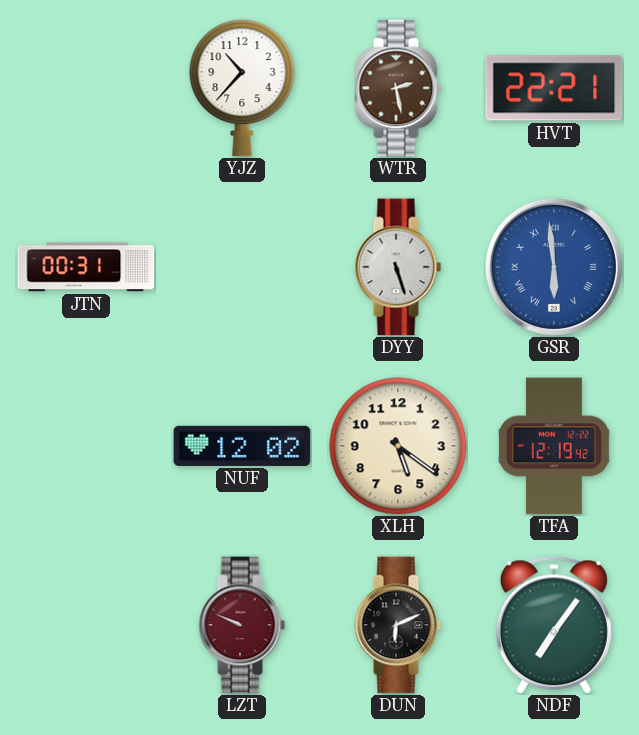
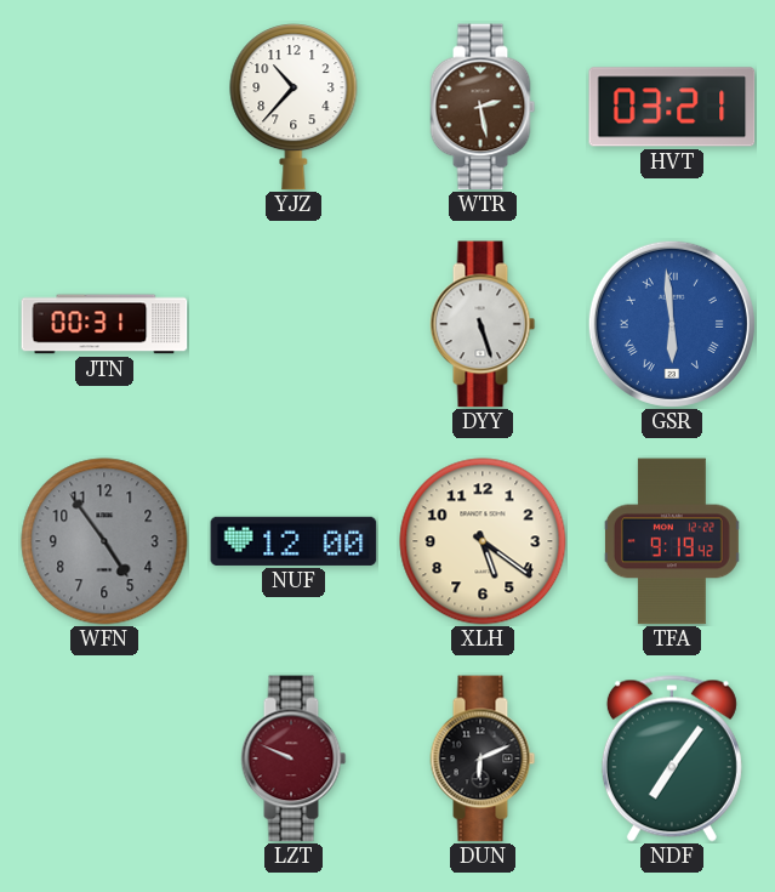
HVT: 22:21 -> 03:21
WFN: none -> 4:54
NUF: 12:02 -> 12:00
TFA: 12:19 -> 9:19
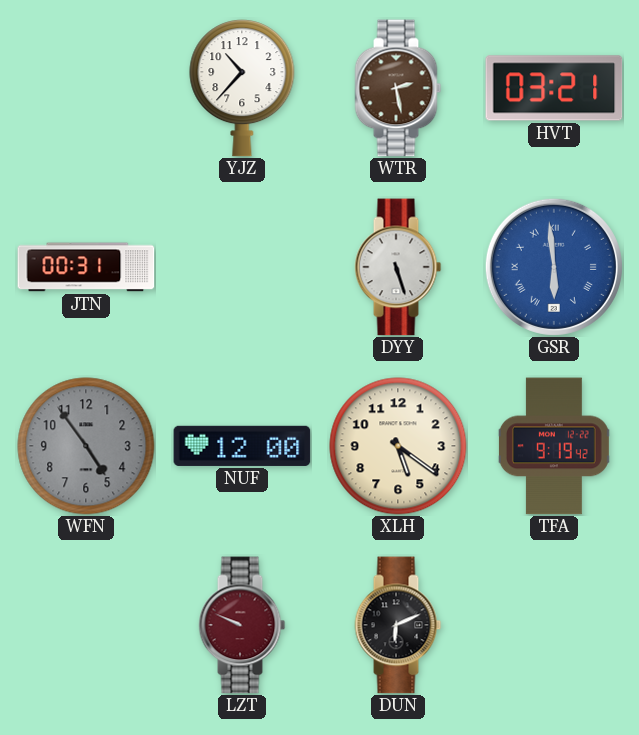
NDF: 7:06 -> none
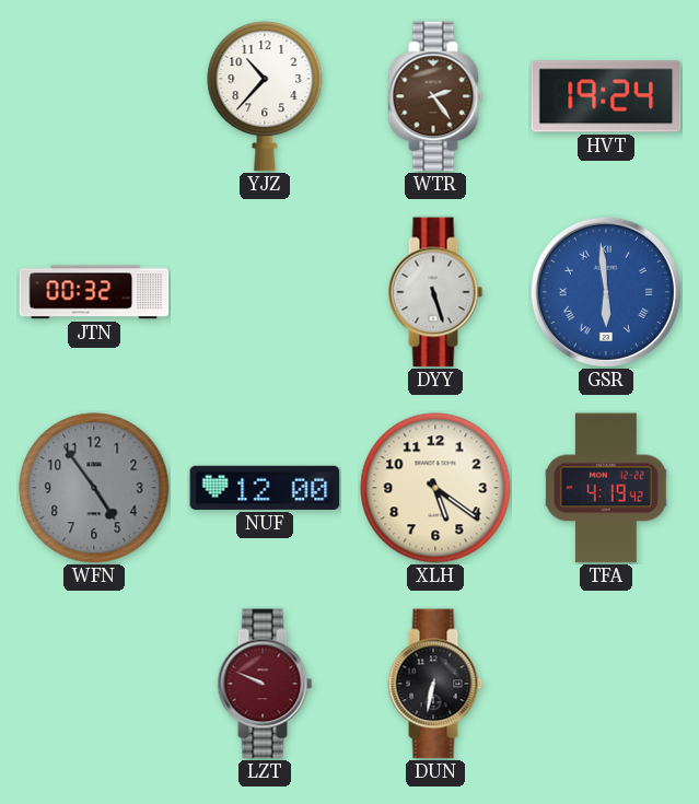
WTR: 2:28 -> 2:24
HVT: 03:21 -> 19:24
JTN: 00:31 -> 00:32
TFA: 9:19 -> 4:19
DUN: 6:11 -> 6:32
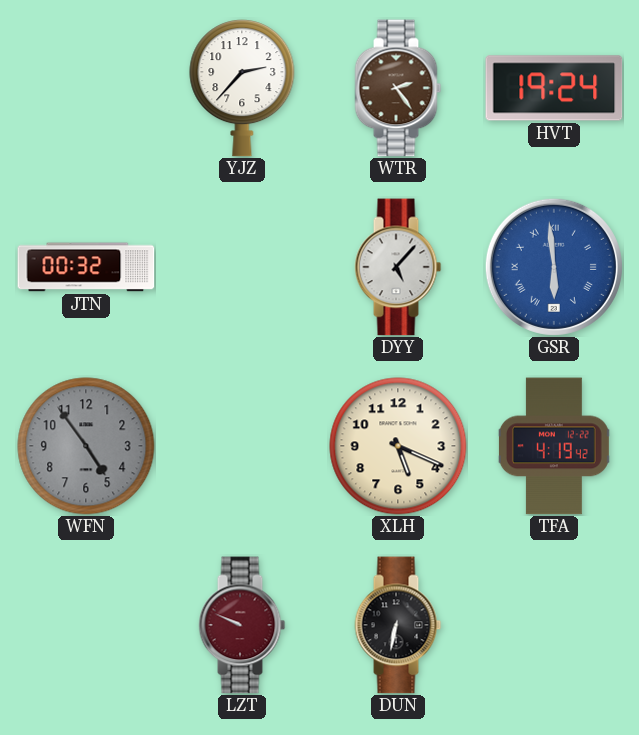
YJZ: 10:37 -> 2:37
DYY: 5:27 -> 5:07
NUF: 12:00 -> none
XLH: 5:21 -> 5:19
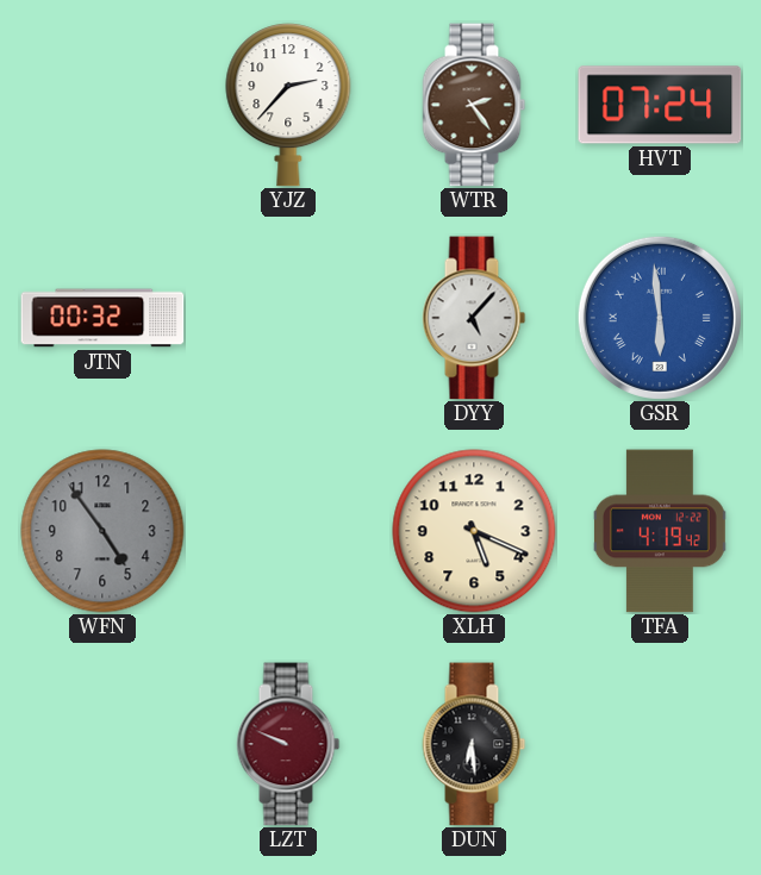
HVT: 19:24 -> 07:24
DUN: 6:32 -> 6:29
